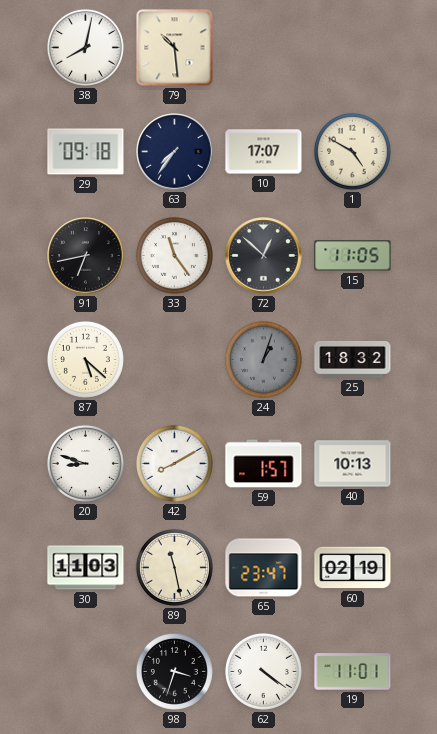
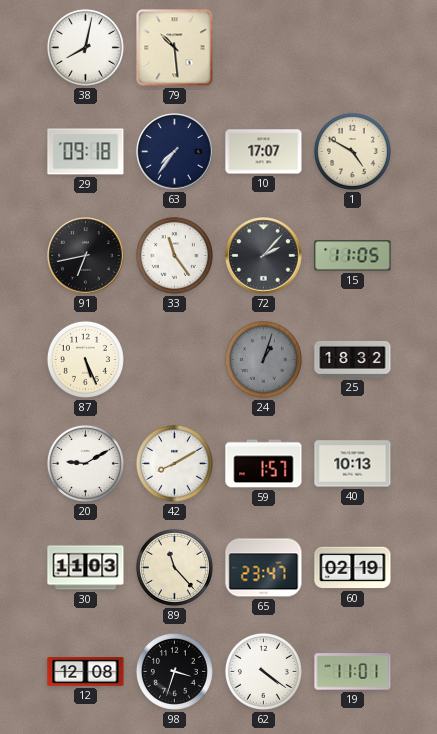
72: 12:52 -> 2:07
87: 5:22 -> 5:26
20: 8:48 -> 9:10
89: 11:28 -> 11:23
12: none -> 12:08
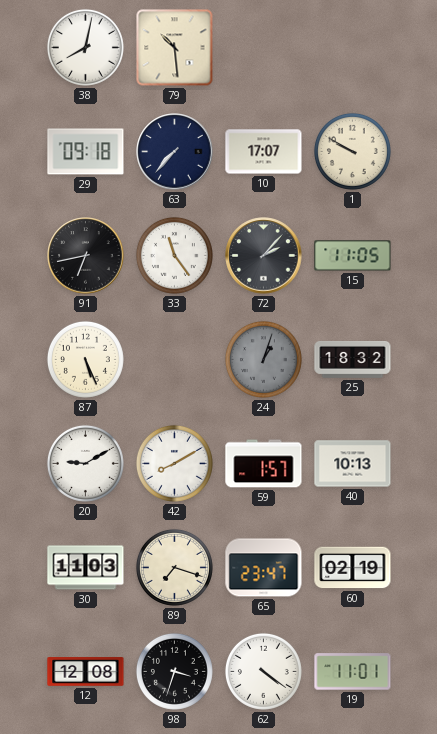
63: 7:36 -> 7:37
1: 4:50 -> 9:50
89: 11:23 -> 7:18
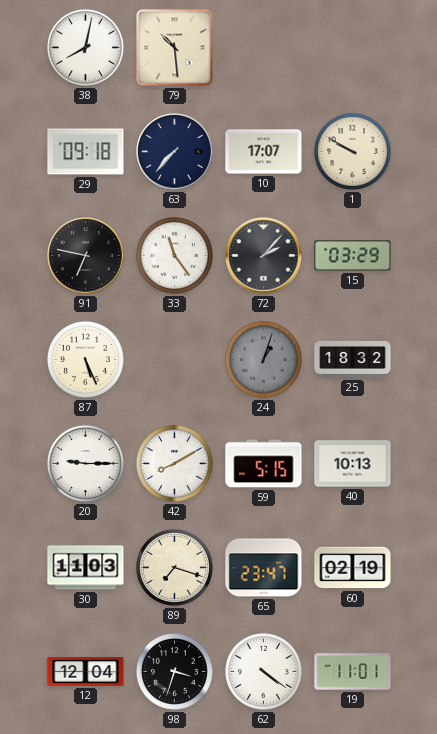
91: 6:43 -> 6:47
15: 11:05 -> 03:29
20: 9:10 -> 9:15
59: 1:57 -> 5:15
12: 12:08 -> 12:04
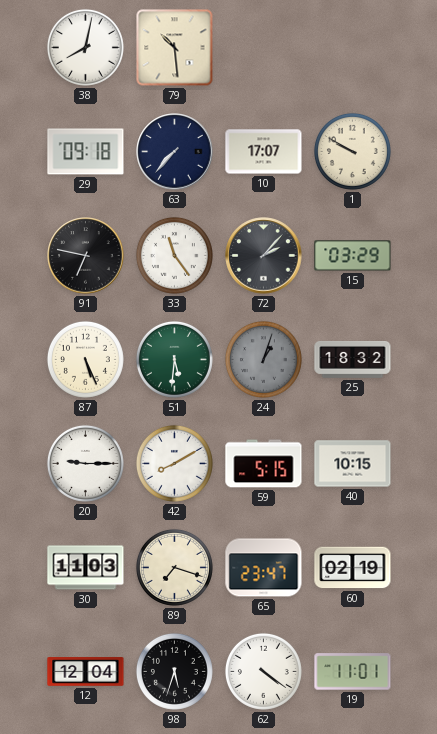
51: none -> 5:31
40: 10:13 -> 10:15
98: 3:33 -> 5:33
